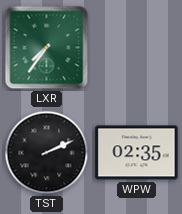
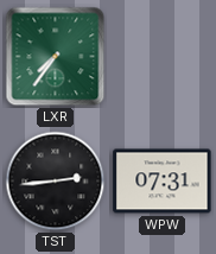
TST: 2:11 -> 2:44
WPW: 02:35 -> 07:31
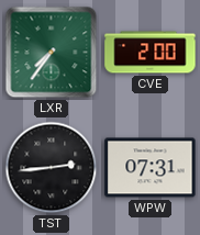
CVE: none -> 2:00
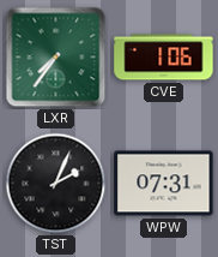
CVE: 2:00 -> 1:06
TST: 2:44 -> 2:04
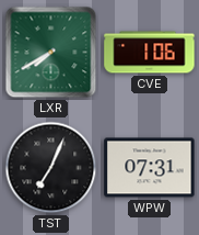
LXR: 7:36 -> 7:40
TST: 2:04 -> 7:04
